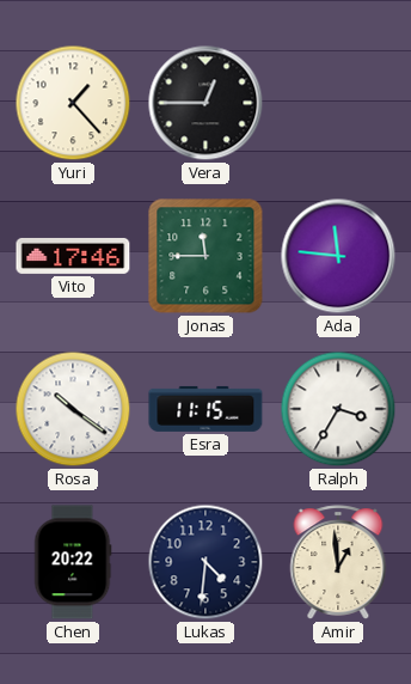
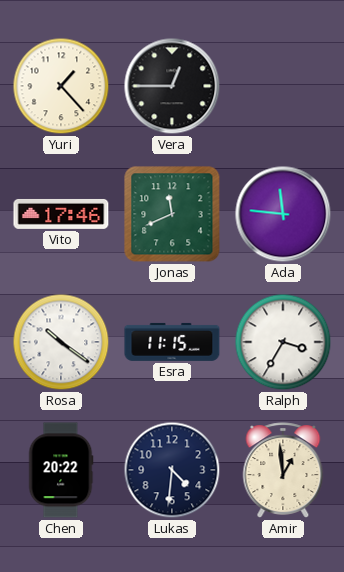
Jonas: 11:45 -> 11:41
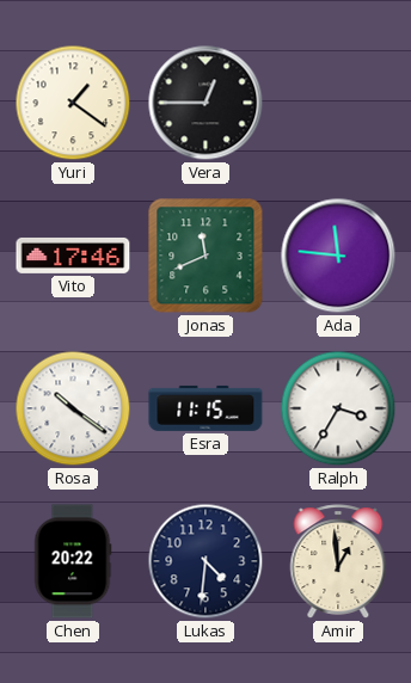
Yuri: 1:23 -> 1:21
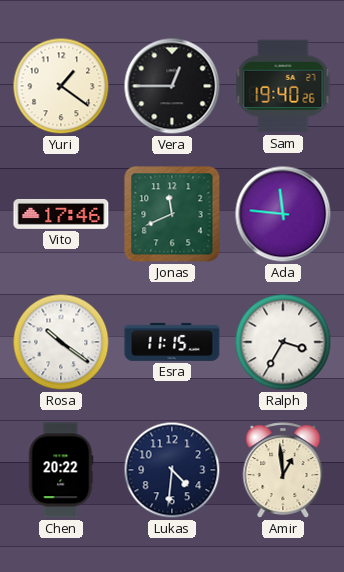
Sam: none -> 19:40
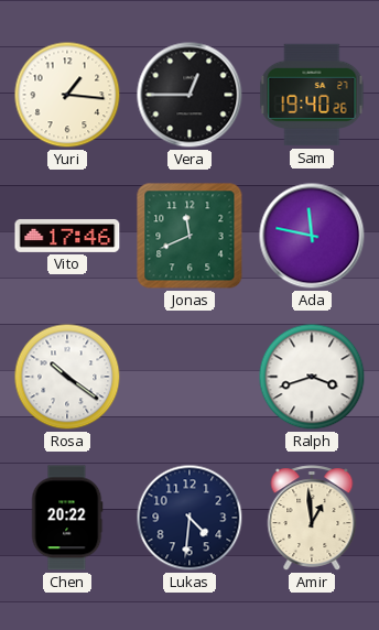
Yuri: 1:21 -> 1:16
Ada: 11:46 -> 11:47
Esra: 11:15 -> none
Ralph: 3:35 -> 3:42
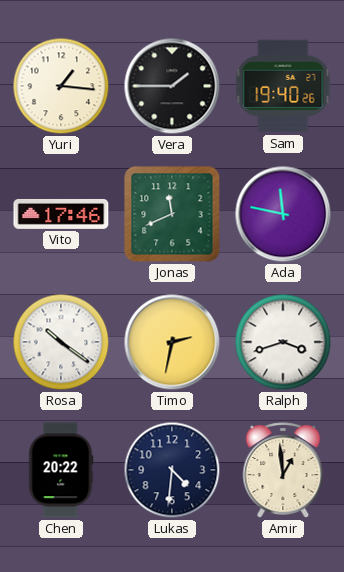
Vera: 12:45 -> 1:45
Timo: none -> 2:32
